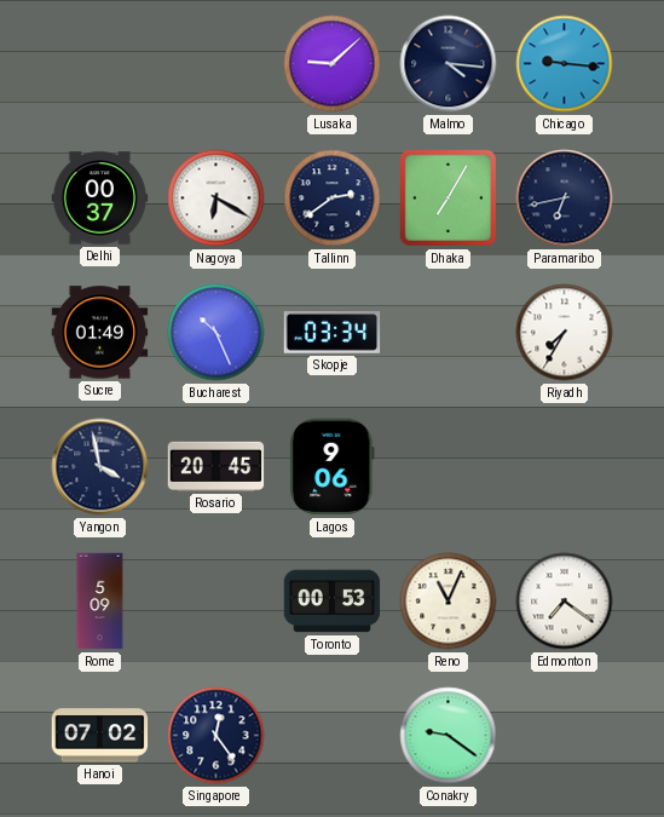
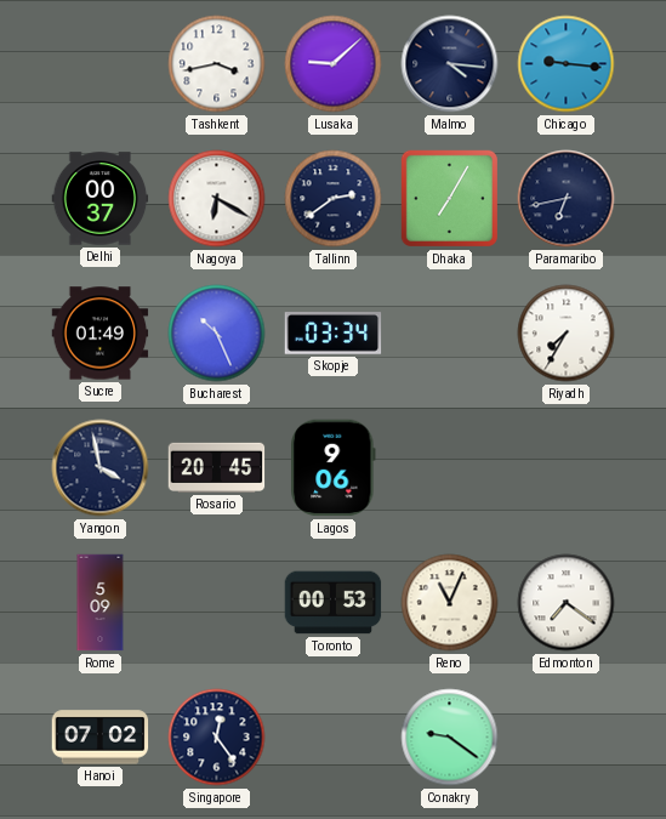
Tashkent: none -> 3:43
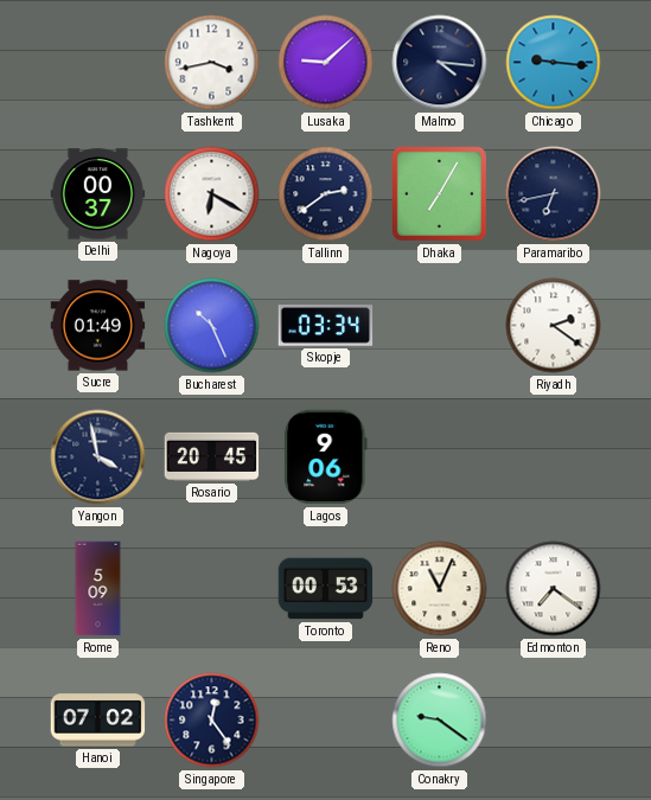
Riyadh: 7:35 -> 2:21
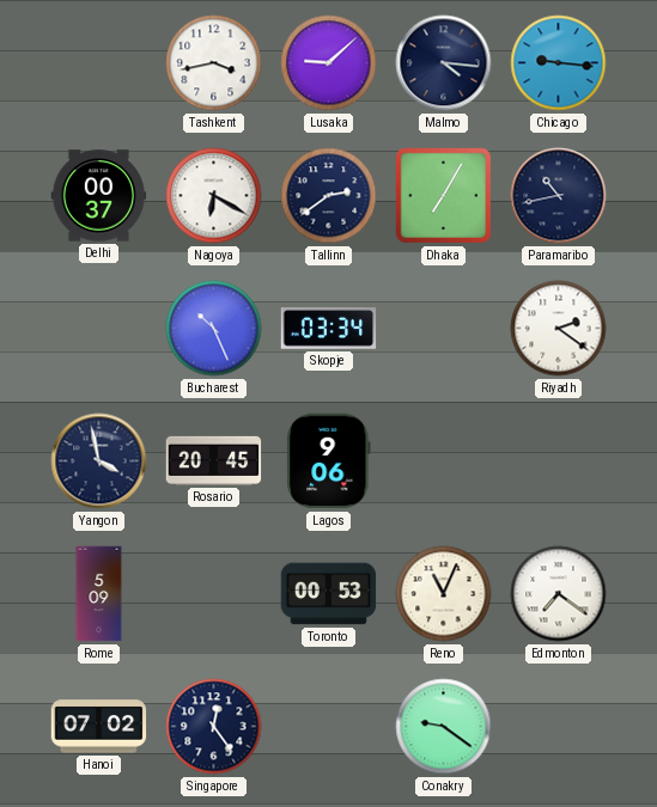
Paramaribo: 6:43 -> 10:43
Sucre: 01:49 -> none
